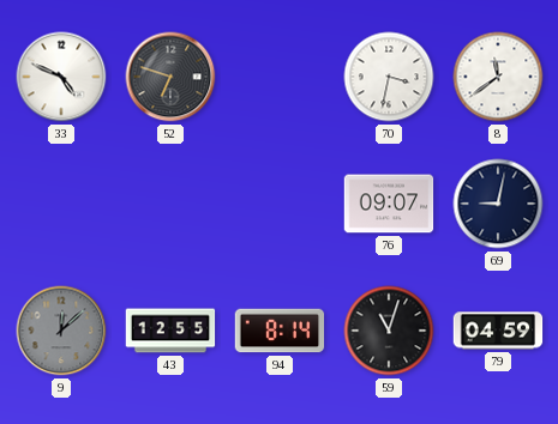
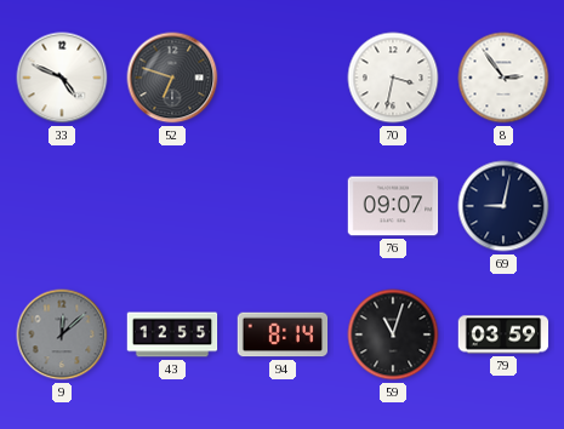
8: 11:39 -> 2:54
79: 04:59 -> 03:59
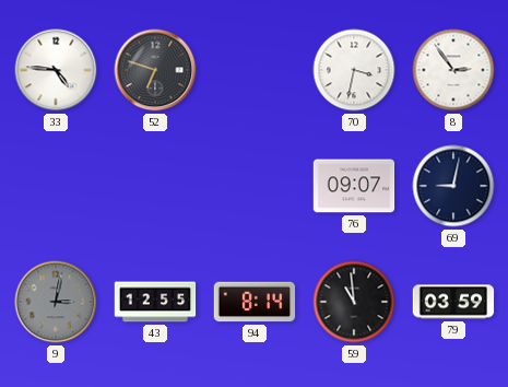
33: 4:49 -> 4:46
9: 12:08 -> 3:02
59: 11:03 -> 10:59
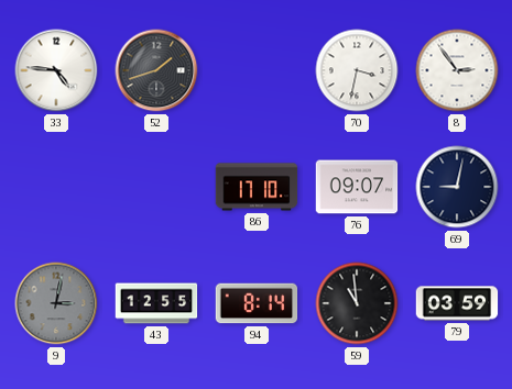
52: 6:48 -> 1:42
86: none -> 17:10
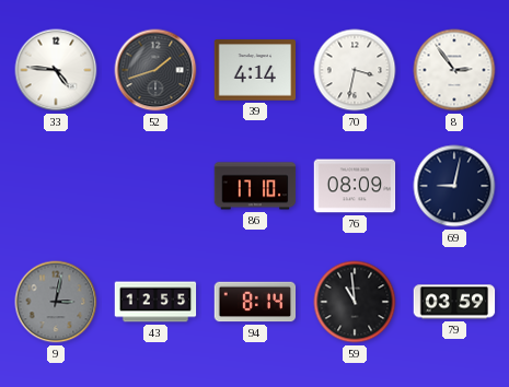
39: none -> 4:14
76: 09:07 -> 08:09
